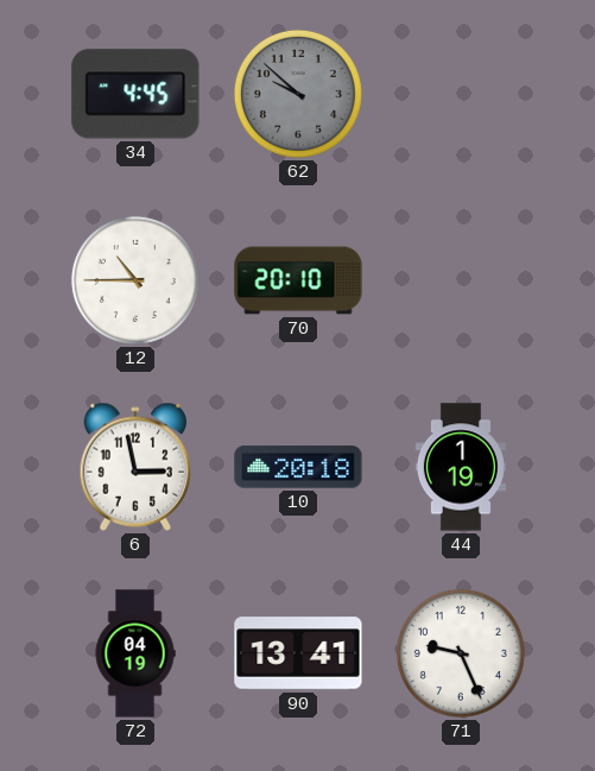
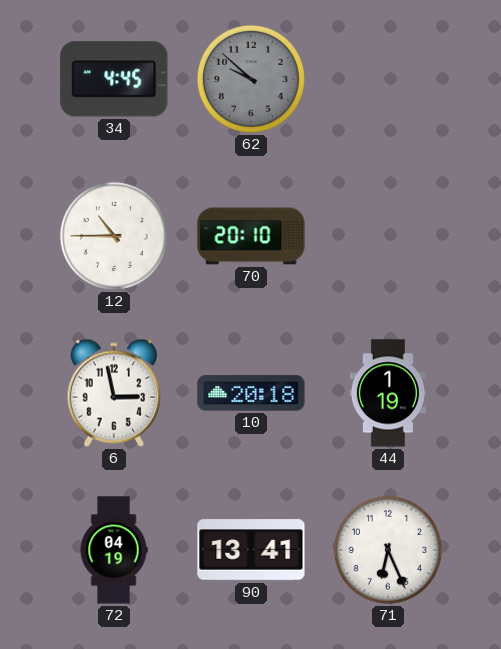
71: 9:26 -> 6:26
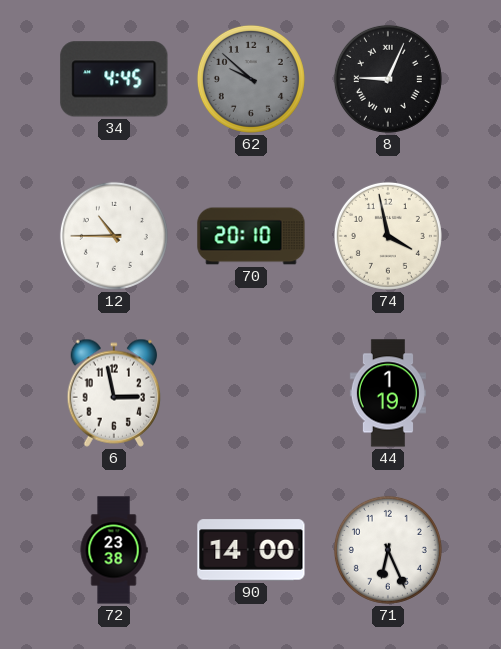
8: none -> 9:04
74: none -> 3:58
10: 20:18 -> none
72: 04:19 -> 23:38
90: 13:41 -> 14:00
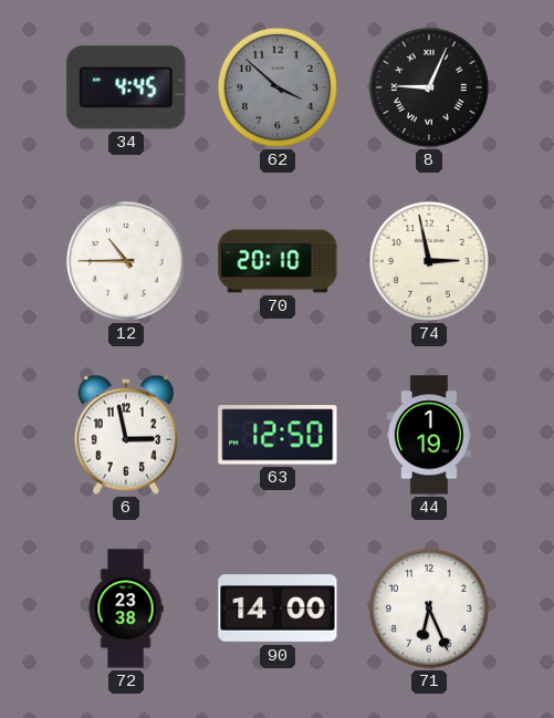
62: 9:52 -> 3:52
74: 3:58 -> 2:58
63: none -> 12:50
